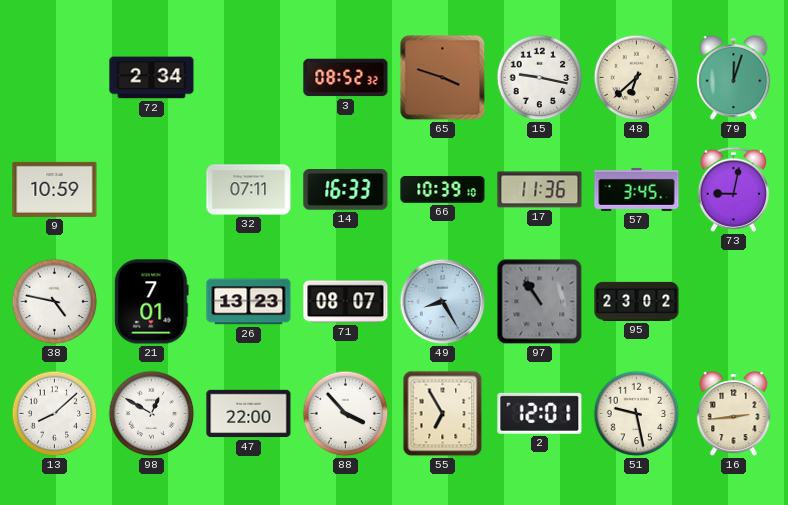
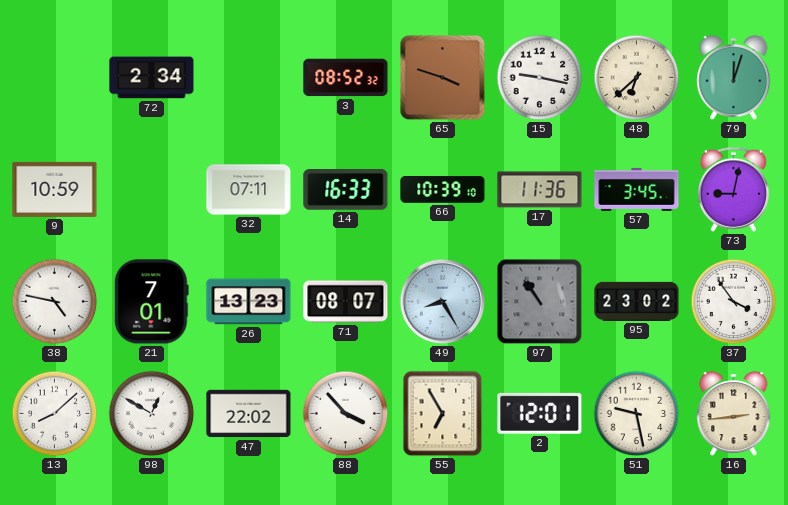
37: none -> 3:54
47: 22:00 -> 22:02
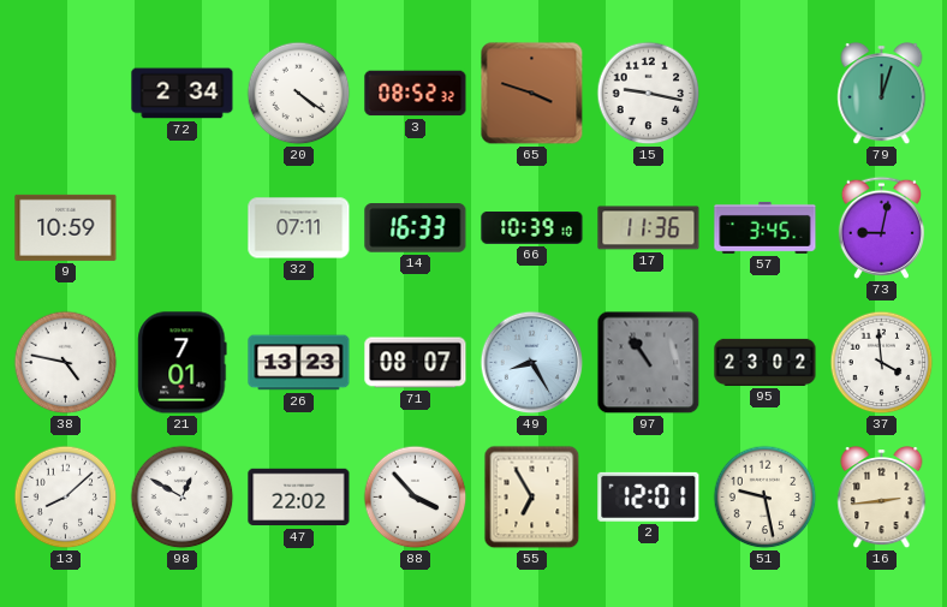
20: none -> 4:21
48: 6:38 -> none
37: 3:54 -> 3:59
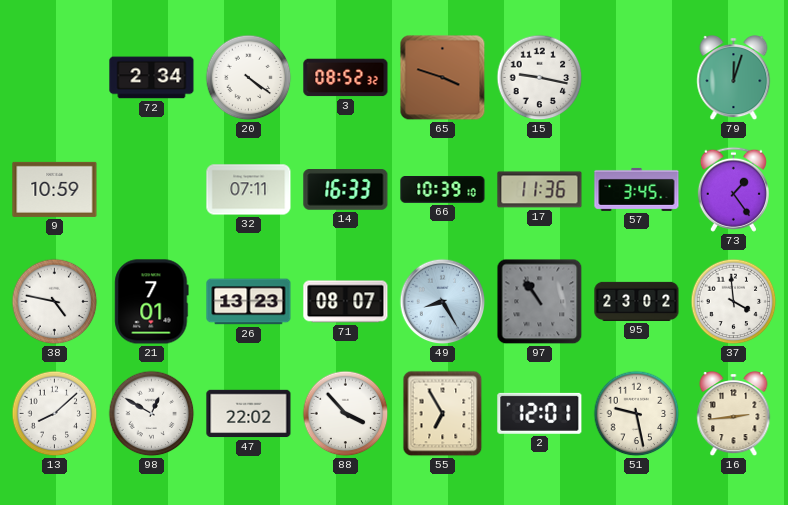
73: 9:02 -> 1:24
